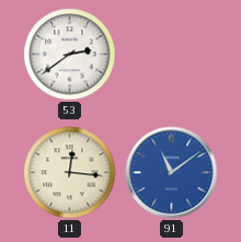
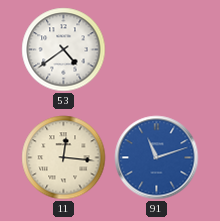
53: 2:39 -> 4:39
91: 11:09 -> 11:12
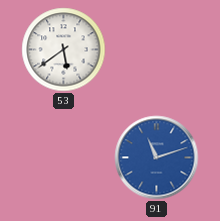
53: 4:39 -> 5:39
11: 12:16 -> none
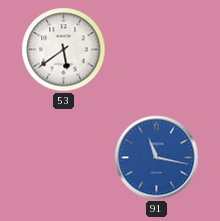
91: 11:12 -> 11:17
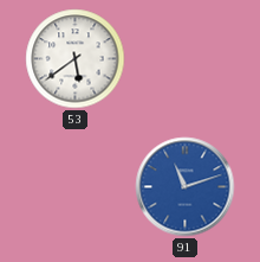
91: 11:17 -> 11:12
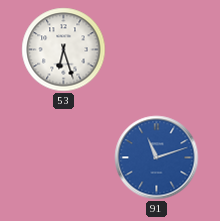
53: 5:39 -> 6:27
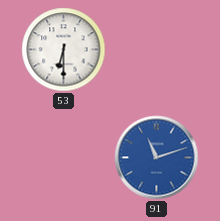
53: 6:27 -> 6:30
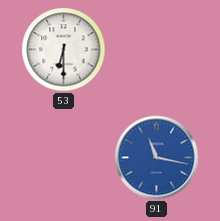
91: 11:12 -> 11:17
